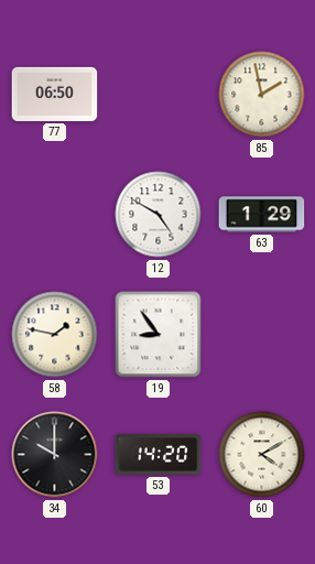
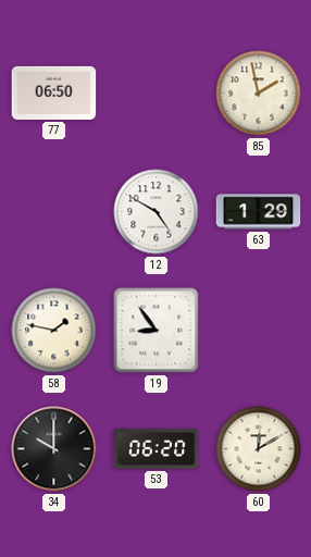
53: 14:20 -> 06:20
60: 4:10 -> 12:10
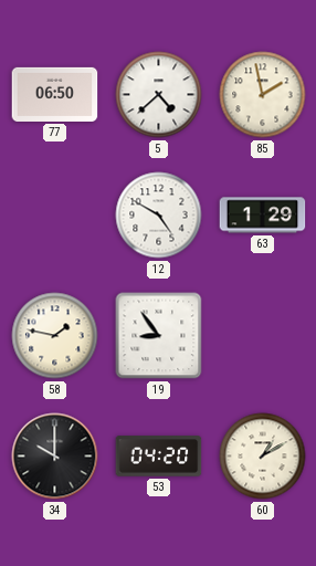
5: none -> 4:38
53: 06:20 -> 04:20
60: 12:10 -> 1:10
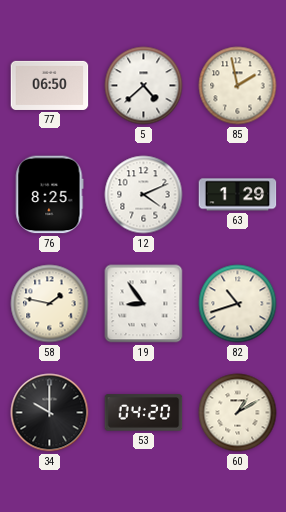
76: none -> 8:25
12: 4:50 -> 4:11
82: none -> 10:42
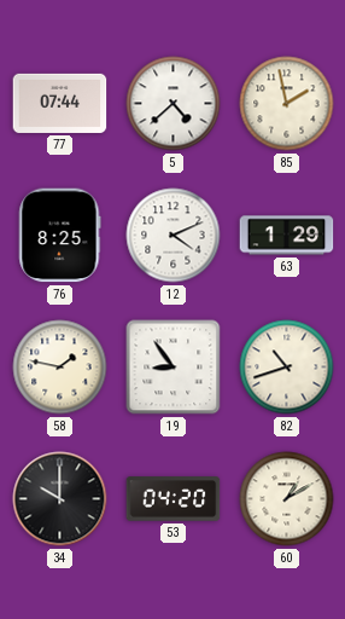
77: 06:50 -> 07:44
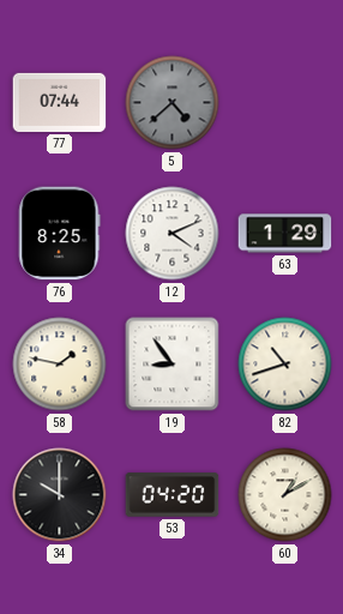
5 dial: white -> grey
85: 1:58 -> none
